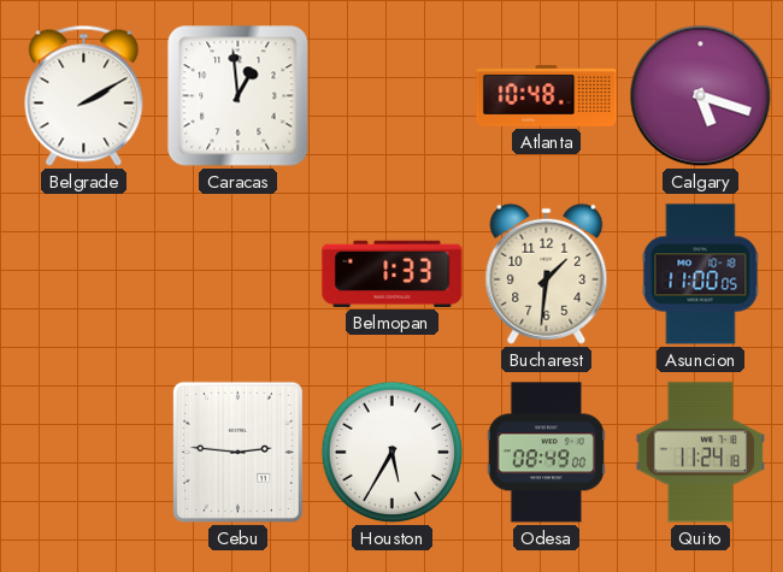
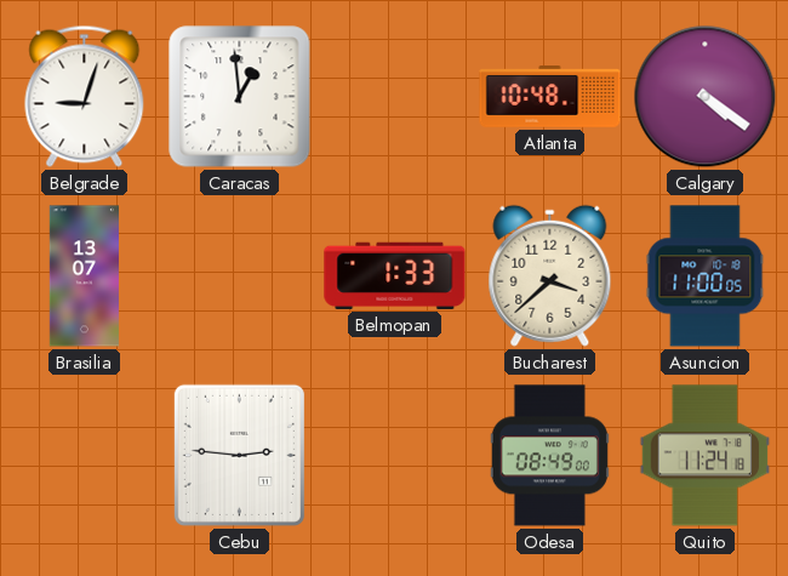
Belgrade: 2:10 -> 9:03
Calgary: 5:18 -> 4:21
Brasilia: none -> 13:07
Bucharest: 1:31 -> 3:38
Houston: 5:35 -> none
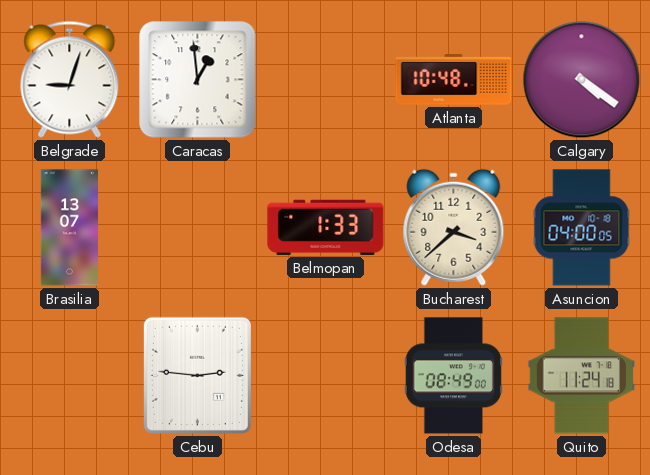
Asuncion: 11:00 -> 04:00
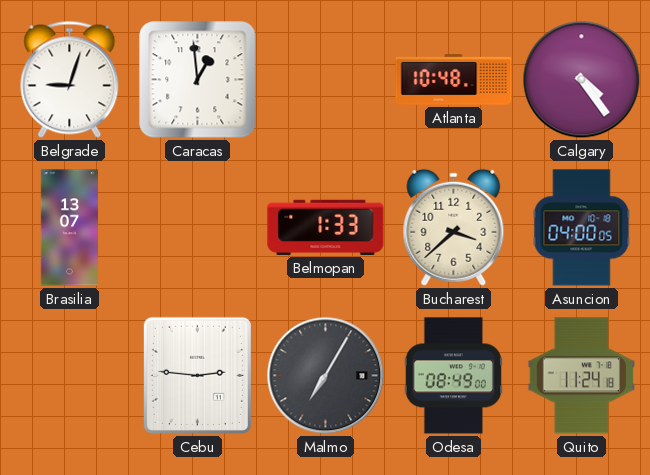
Calgary: 4:21 -> 4:24
Malmo: none -> 7:05
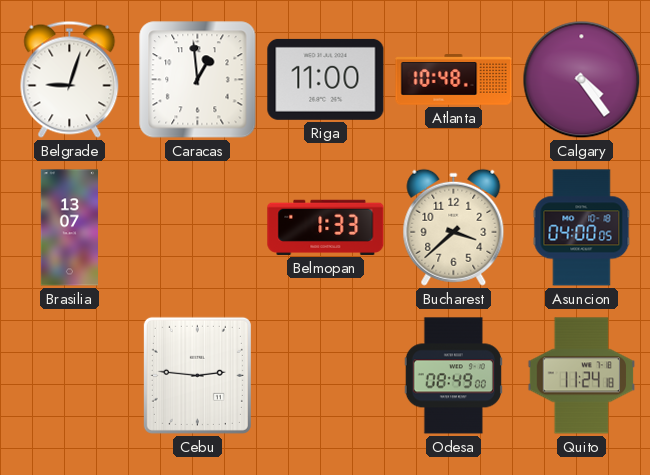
Riga: none -> 11:00
Malmo: 7:05 -> none
